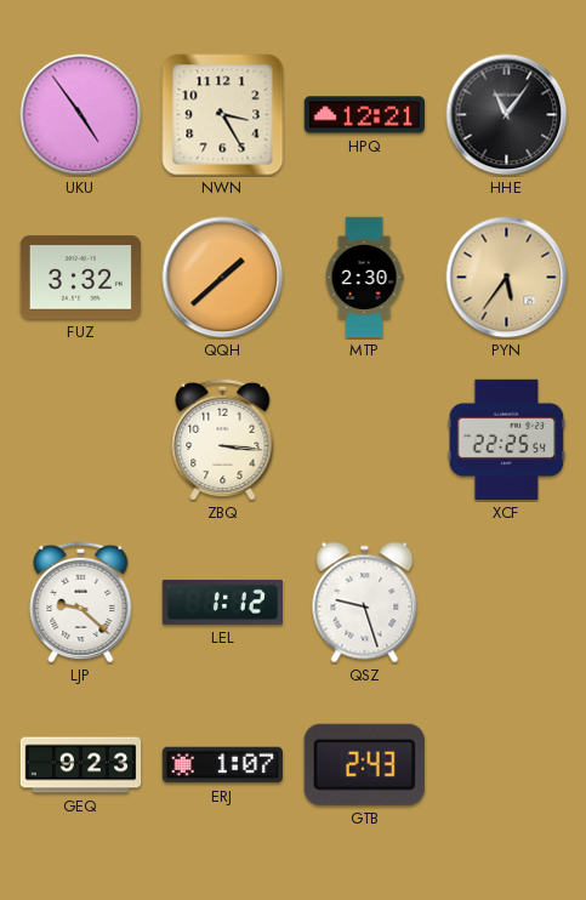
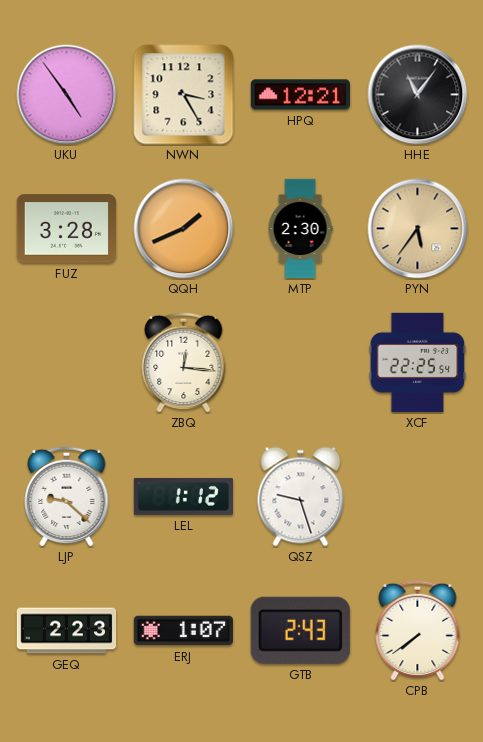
FUZ: 3:32 -> 3:28
QQH: 1:38 -> 1:41
ZBQ: 3:16 -> 12:16
GEQ: 9:23 -> 2:23
CPB: none -> 7:39
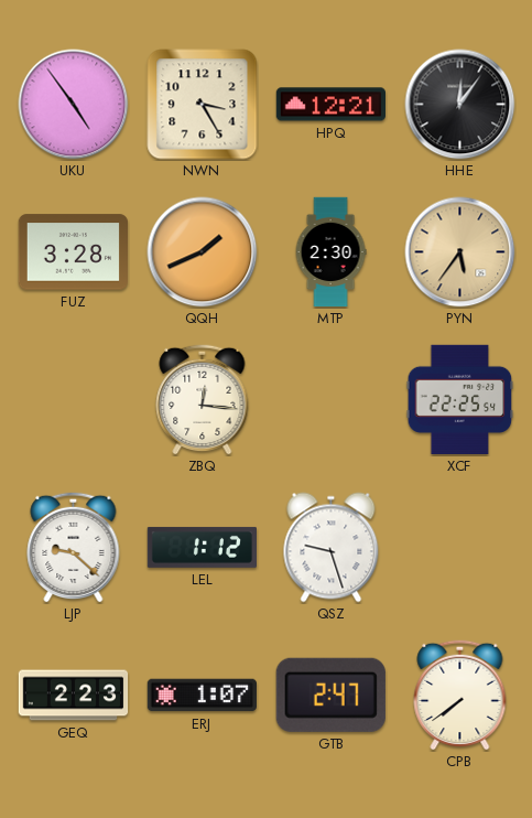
HHE: 11:06 -> 12:06
GTB: 2:43 -> 2:47
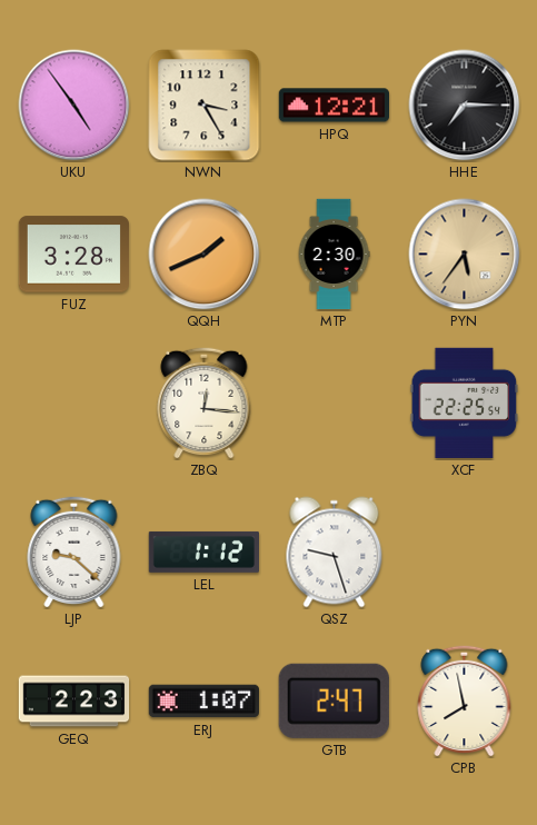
HHE: 12:06 -> 7:15
CPB: 7:39 -> 7:58
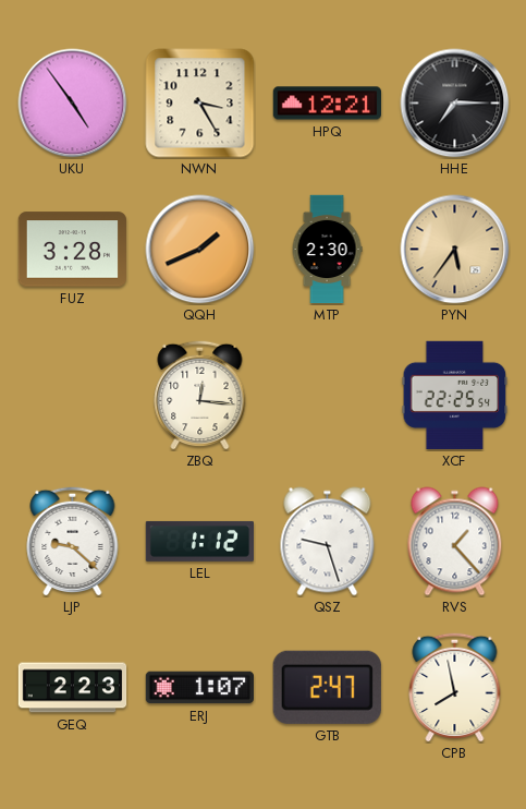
RVS: none -> 1:23
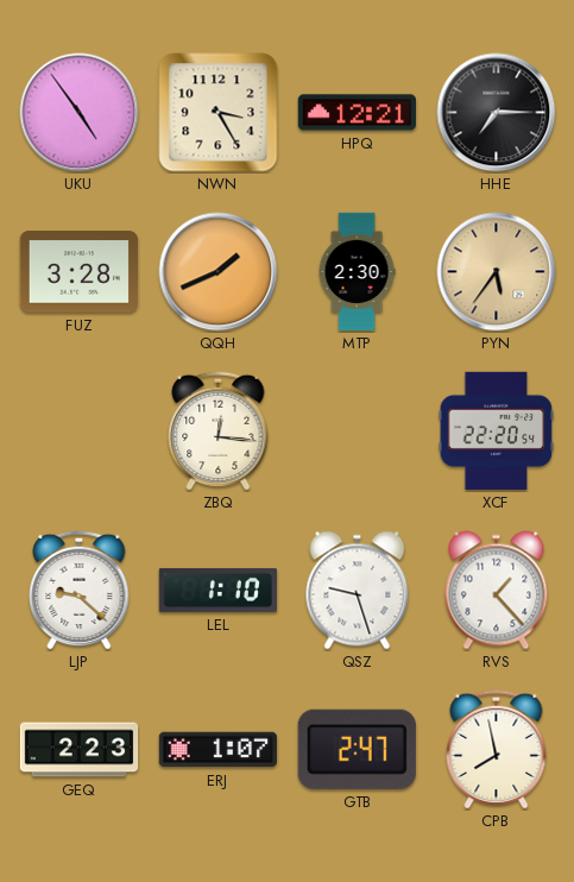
XCF: 22:25 -> 22:20
LEL: 1:12 -> 1:10
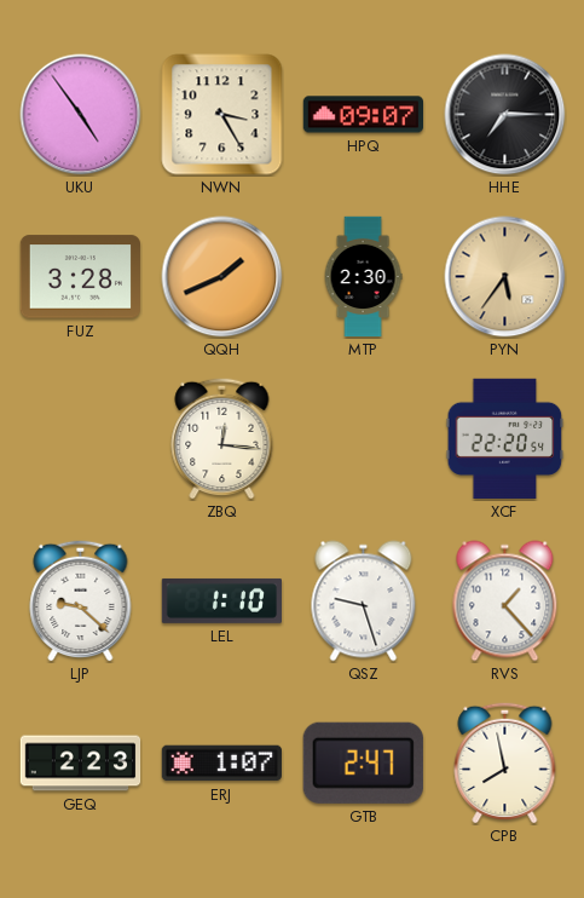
HPQ: 12:21 -> 09:07
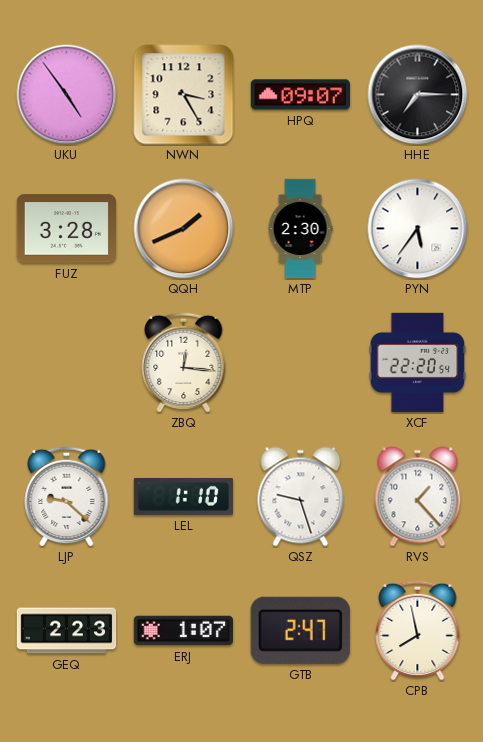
PYN dial: champagne -> white
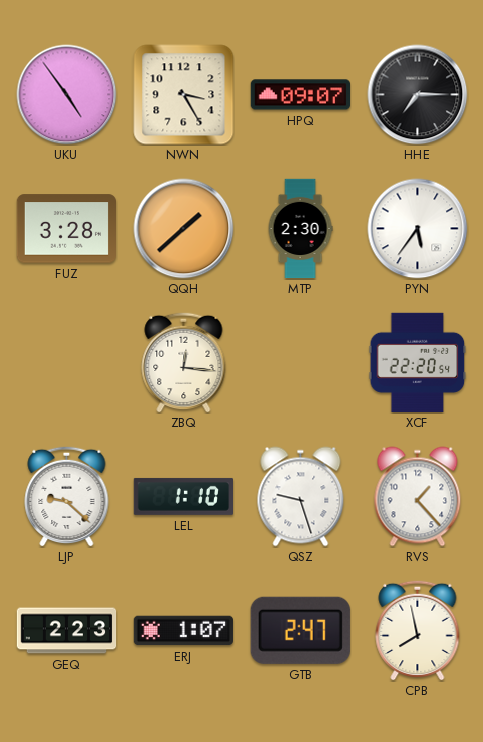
QQH: 1:41 -> 1:38
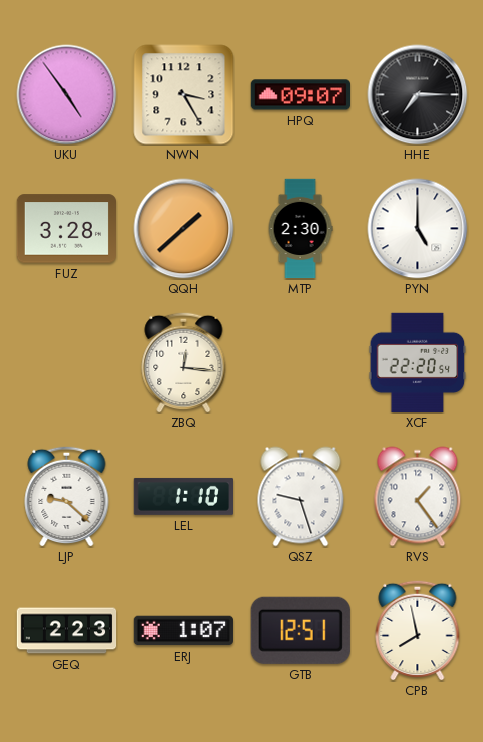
PYN: 5:36 -> 5:00
RVS: 1:23 -> 1:24
GTB: 2:47 -> 12:51
